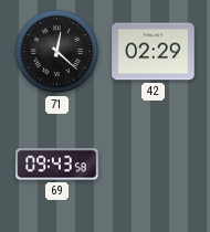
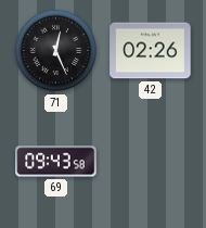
71: 12:22 -> 12:26
42: 02:29 -> 02:26
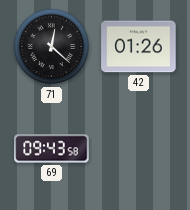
71: 12:26 -> 12:22
42: 02:26 -> 01:26
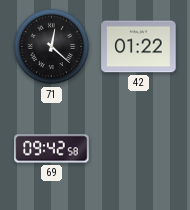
42: 01:26 -> 01:22
69: 09:43 -> 09:42
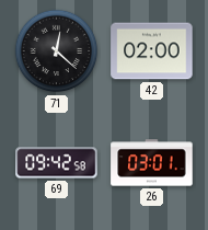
42: 01:22 -> 02:00
26: none -> 03:01
